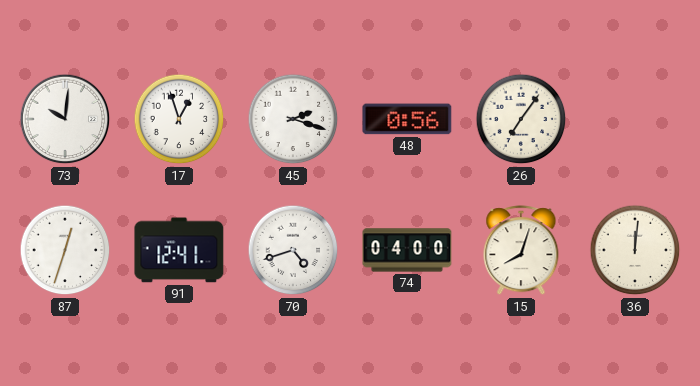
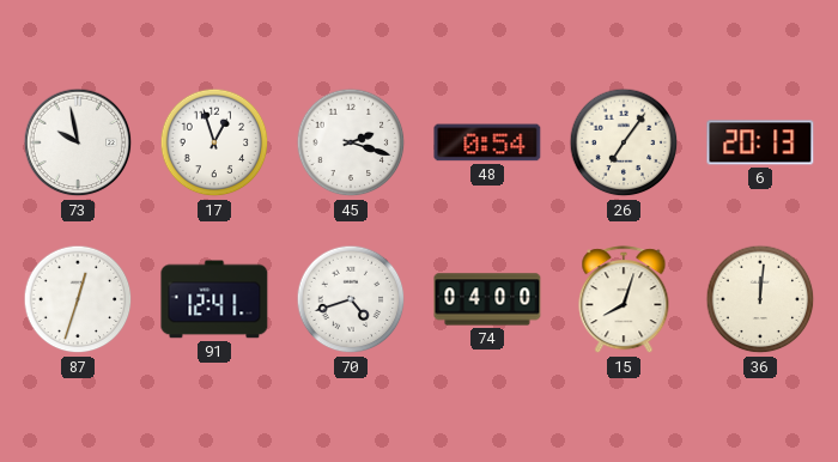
73: 10:01 -> 9:58
48: 0:56 -> 0:54
6: none -> 20:13
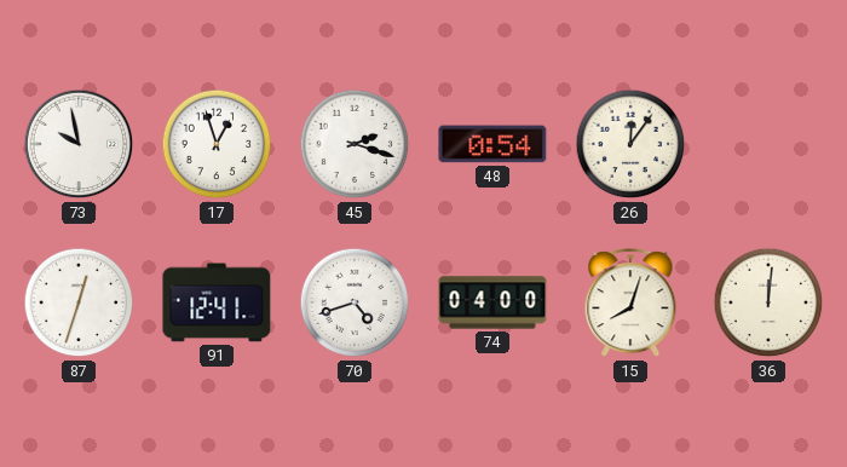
26: 7:06 -> 12:06
6: 20:13 -> none
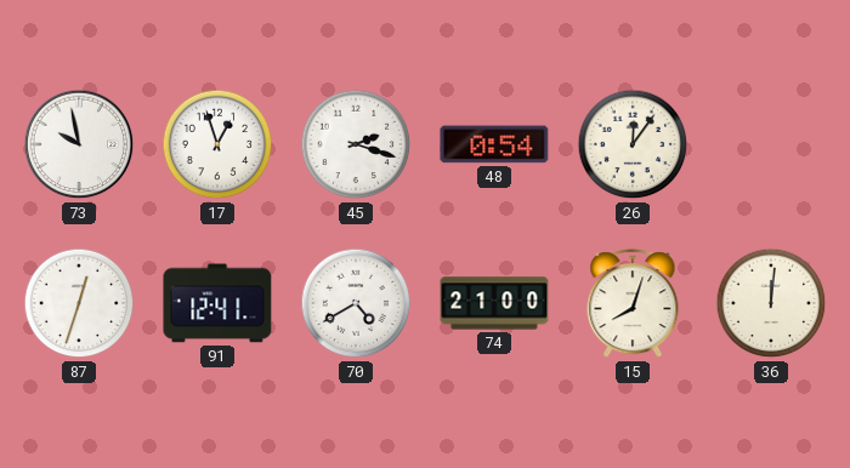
70: 4:42 -> 4:40
74: 04:00 -> 21:00
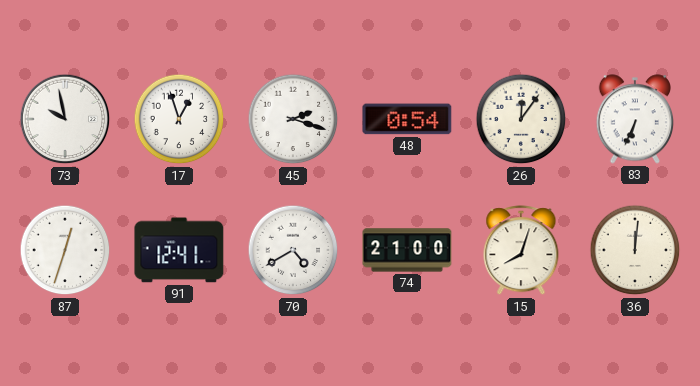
83: none -> 6:34
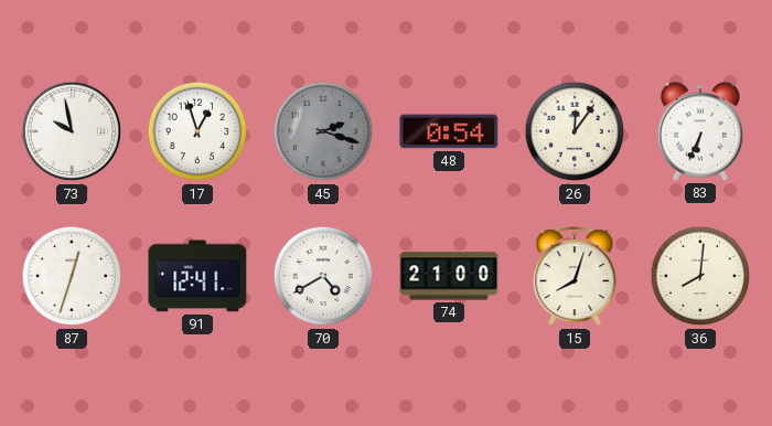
45 dial: white -> grey
36: 12:01 -> 8:01
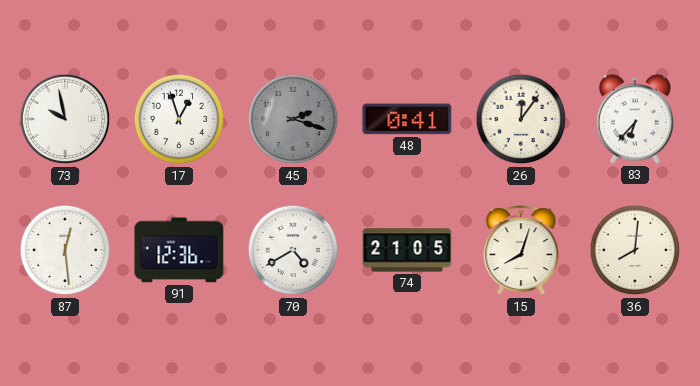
48: 0:54 -> 0:41
83: 6:34 -> 6:37
87: 12:33 -> 12:29
91: 12:41 -> 12:36
74: 21:00 -> 21:05
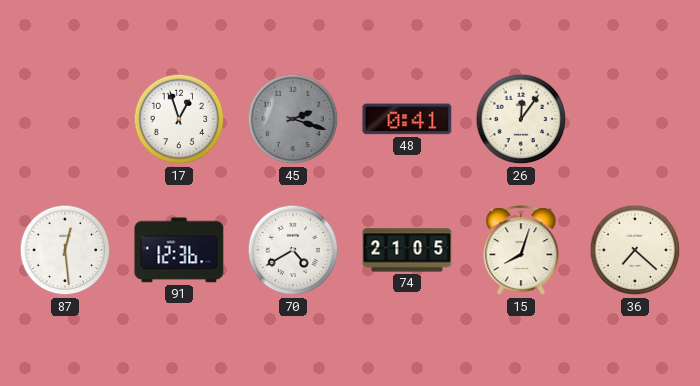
73: 9:58 -> none
83: 6:37 -> none
36: 8:01 -> 7:22
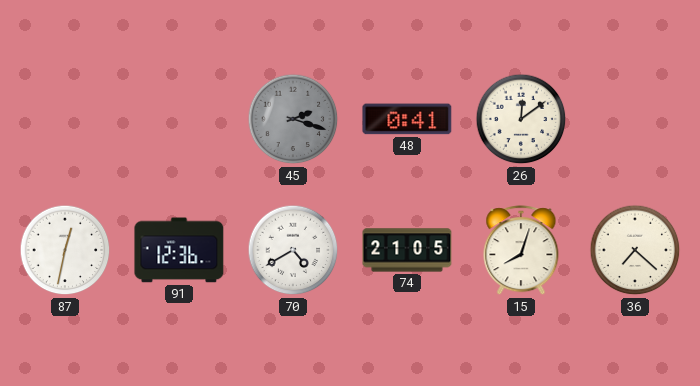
17: 12:57 -> none
26: 12:06 -> 12:09
87: 12:29 -> 12:32
